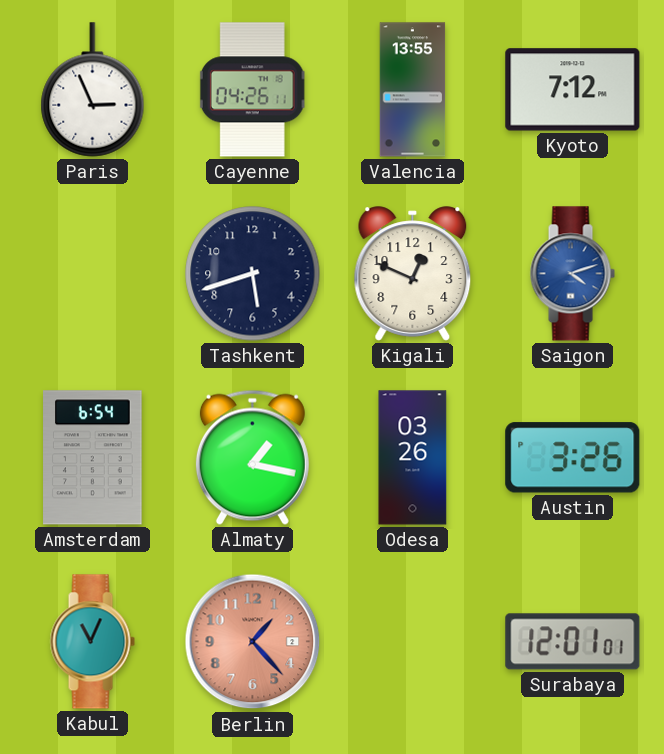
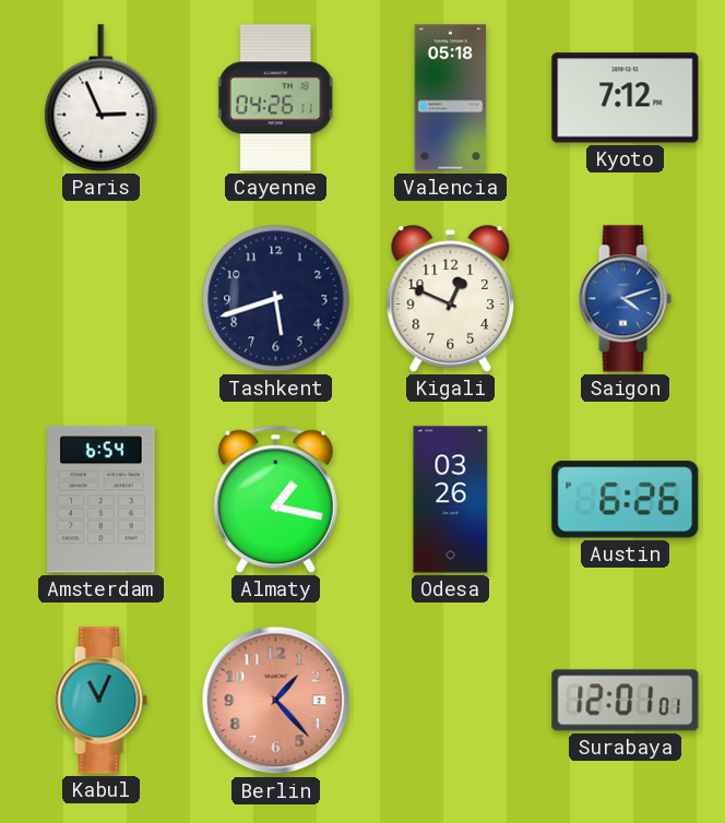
Valencia: 13:55 -> 05:18
Austin: 3:26 -> 6:26
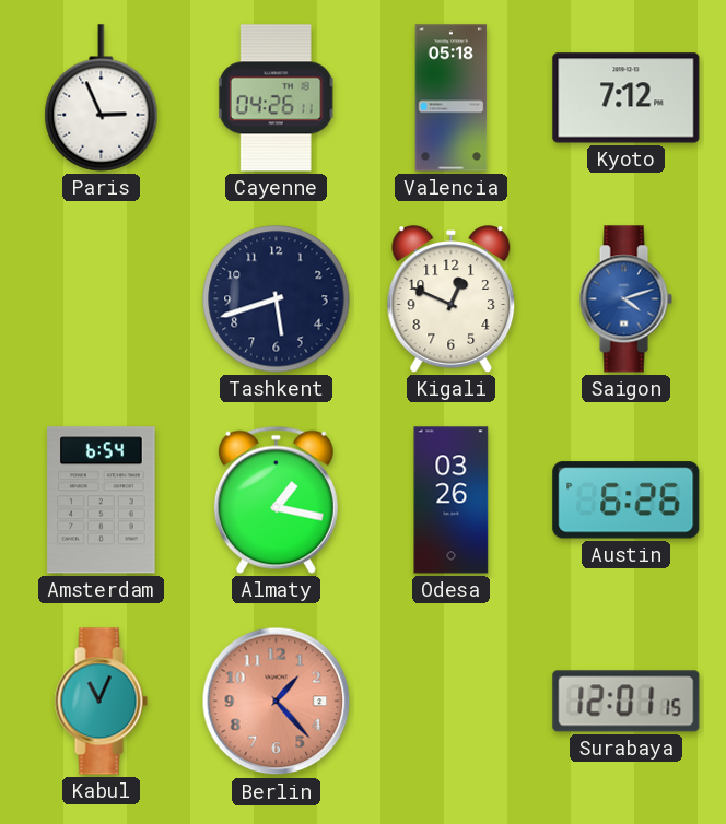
Surabaya: 12:01:01 -> 12:01:15
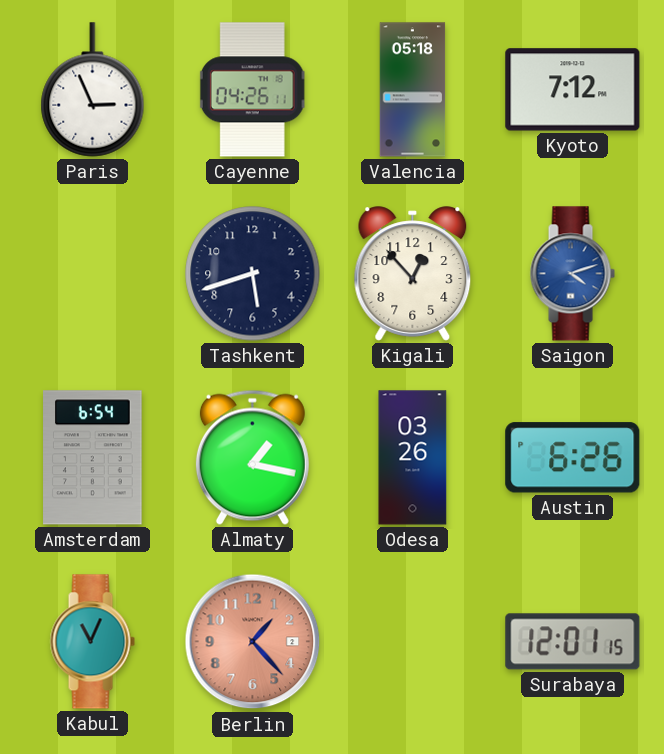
Kigali: 12:49 -> 12:53
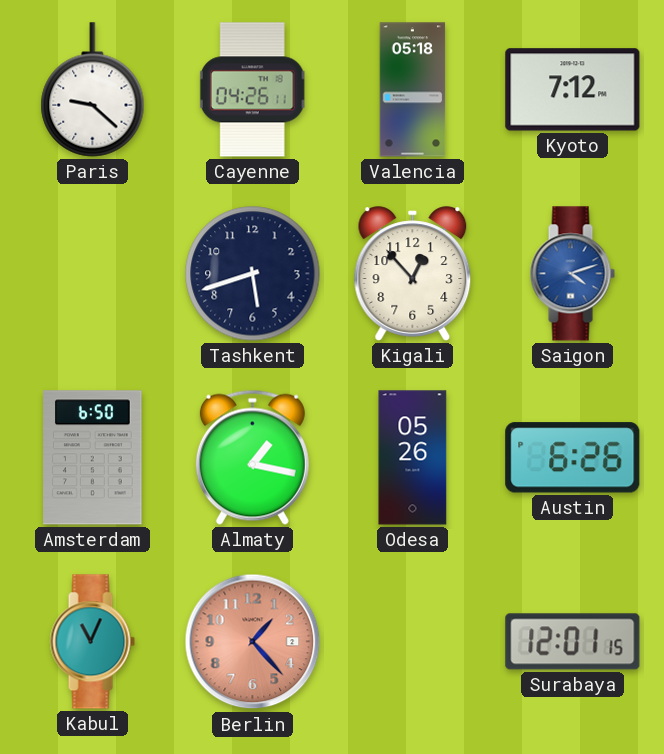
Paris: 2:56 -> 9:22
Amsterdam: 6:54 -> 6:50
Odesa: 03:26 -> 05:26
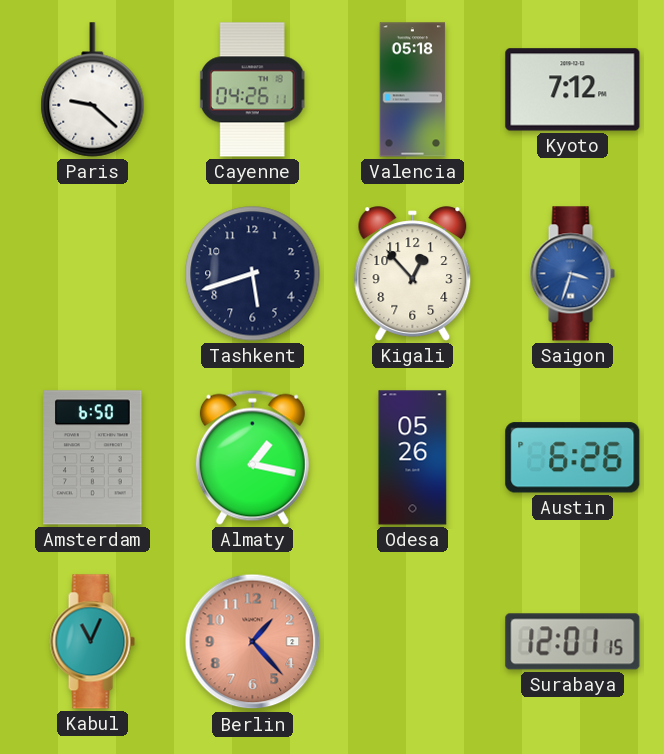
Saigon: 4:12 -> 3:33
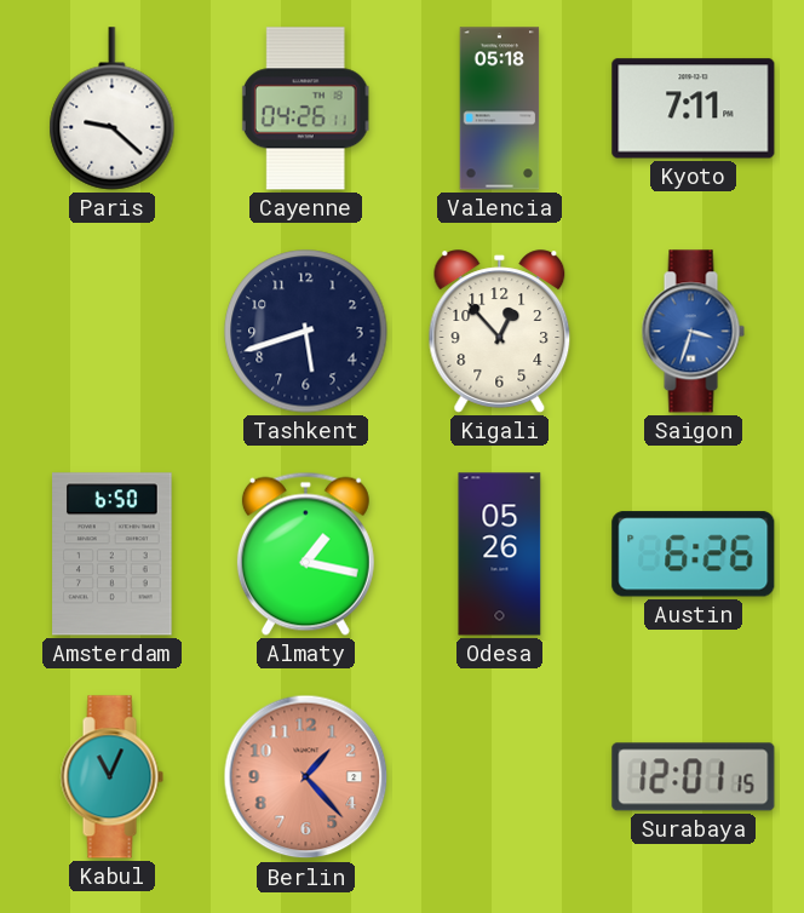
Kyoto: 7:12 -> 7:11
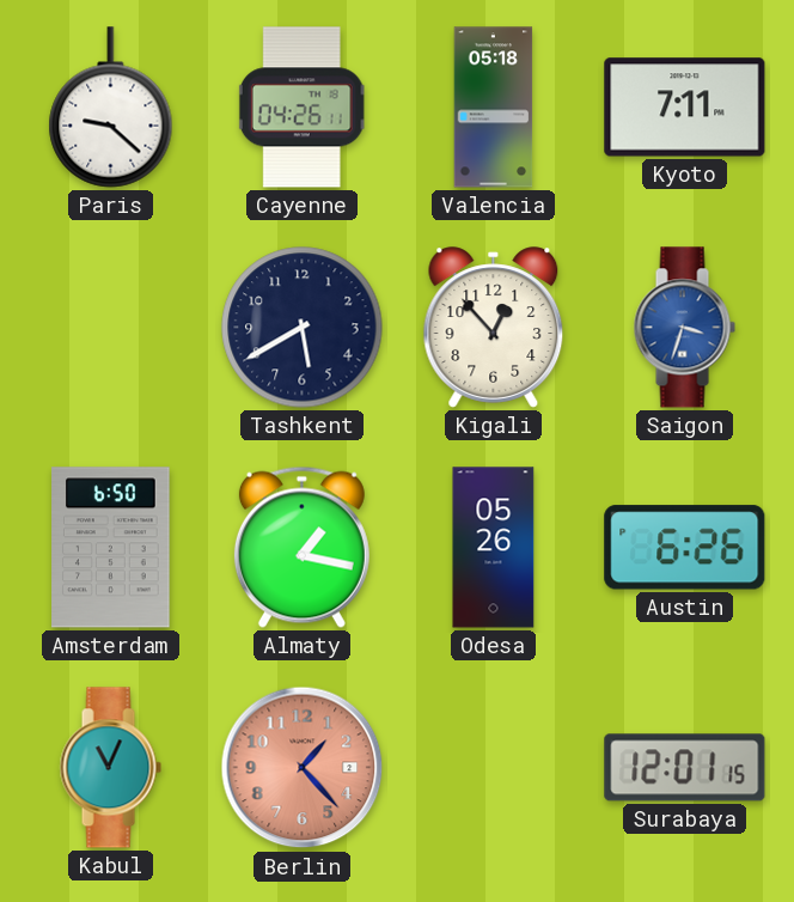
Tashkent: 5:42 -> 5:40
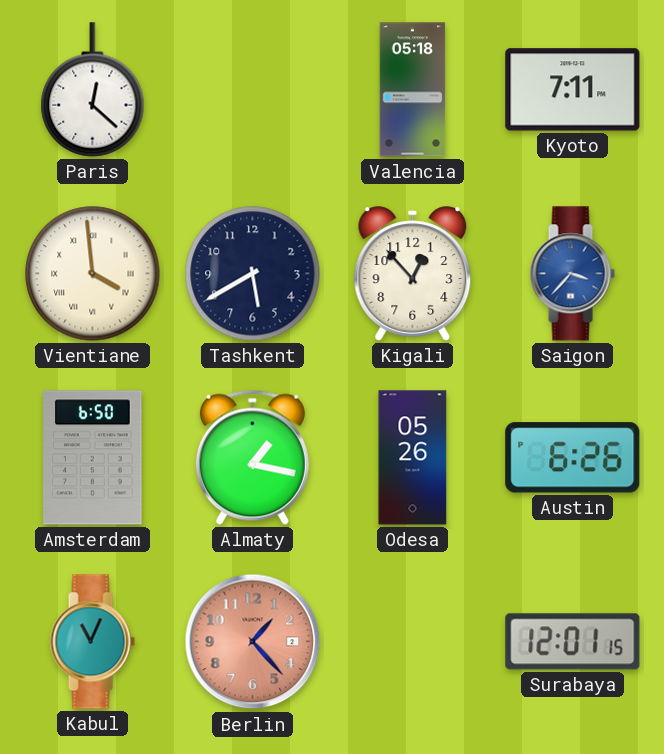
Paris: 9:22 -> 12:22
Cayenne: 04:26 -> none
Vientiane: none -> 3:59
Saigon: 3:33 -> 3:37
